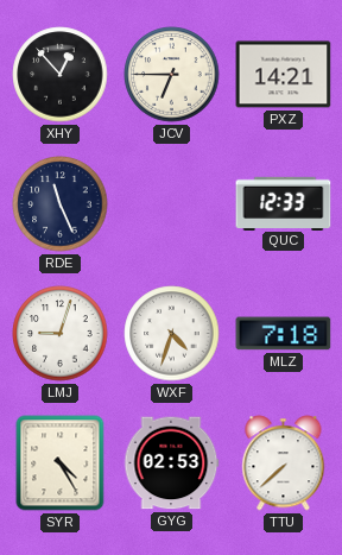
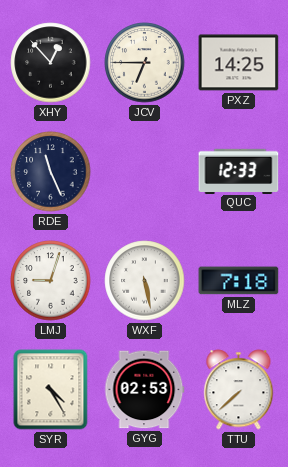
PXZ: 14:21 -> 14:25
WXF: 4:33 -> 5:28
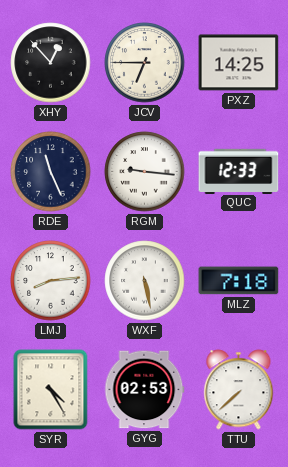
RGM: none -> 9:16
LMJ: 9:03 -> 8:14
